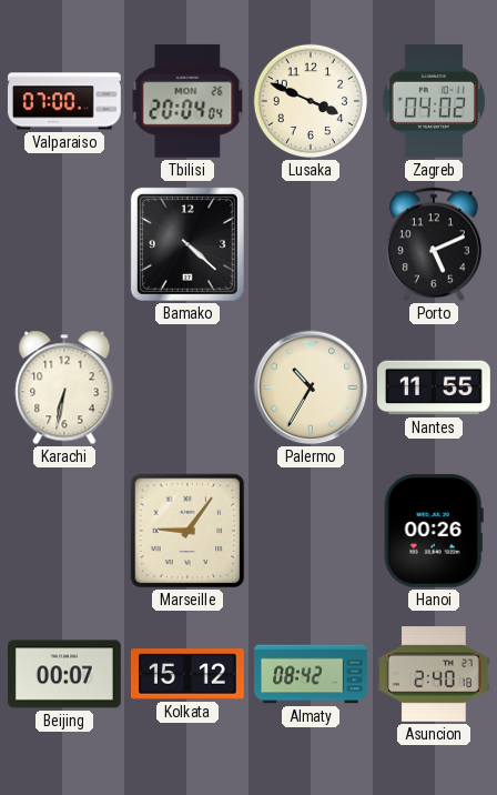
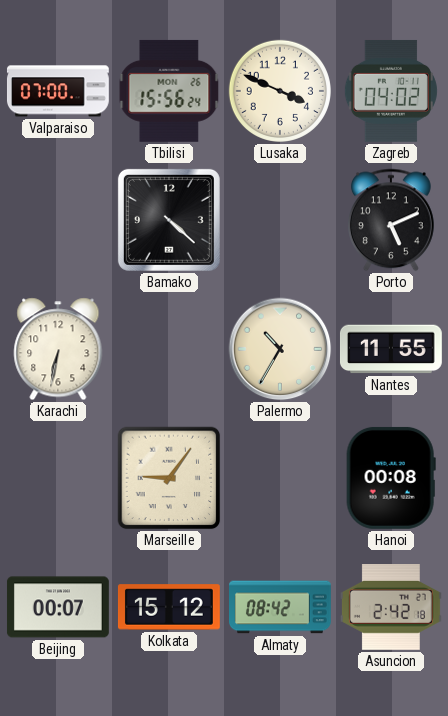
Tbilisi: 20:04 -> 15:56
Hanoi: 00:26 -> 00:08
Asuncion: 2:40 -> 2:42
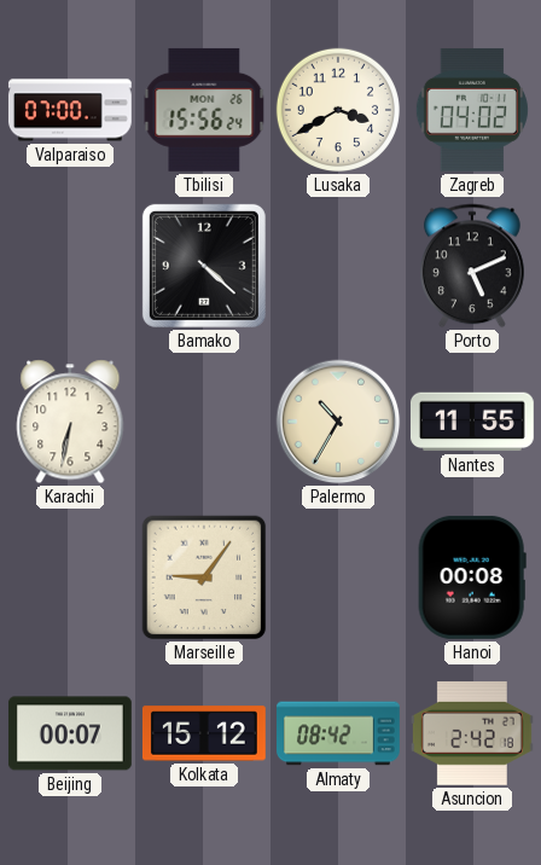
Lusaka: 3:49 -> 3:40
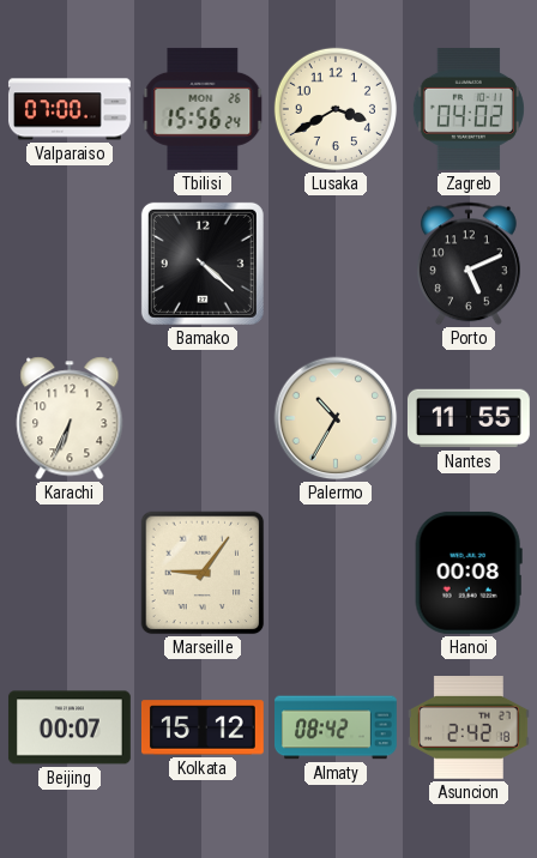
Karachi: 6:32 -> 6:34
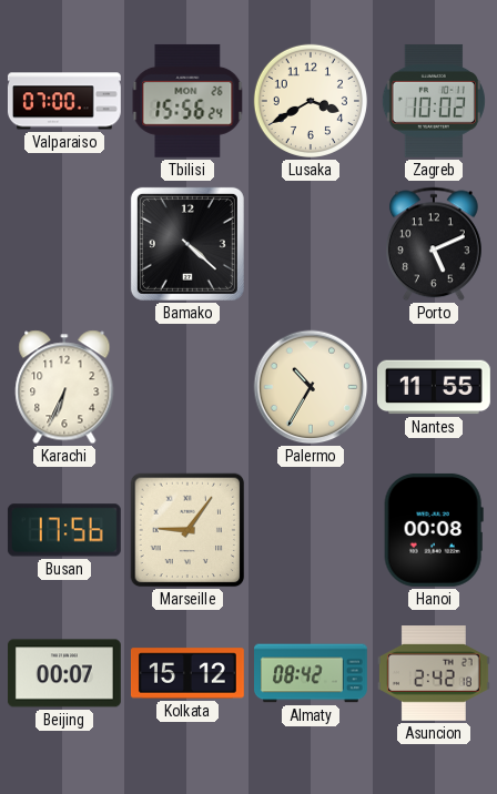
Zagreb: 04:02 -> 10:02
Busan: none -> 17:56
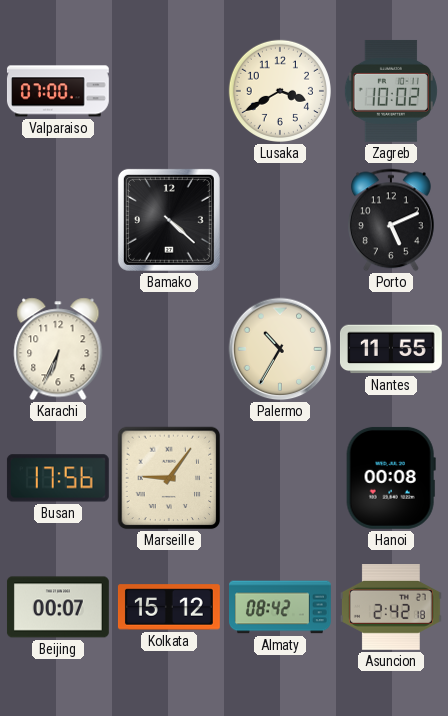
Tbilisi: 15:56 -> none
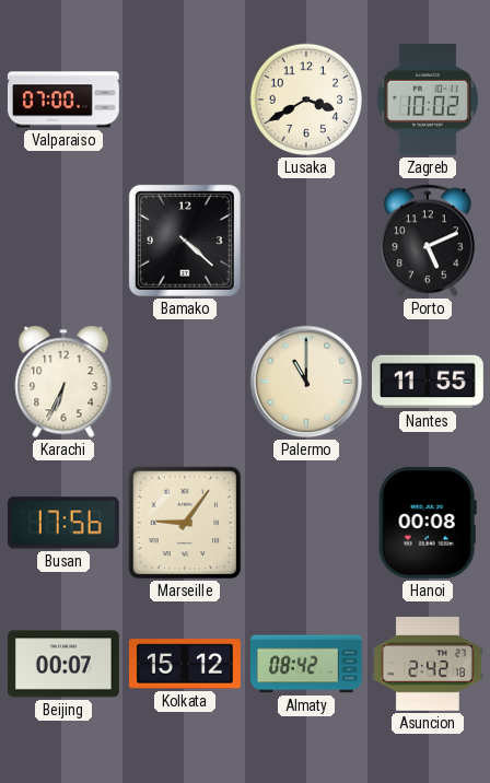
Palermo: 10:35 -> 11:00
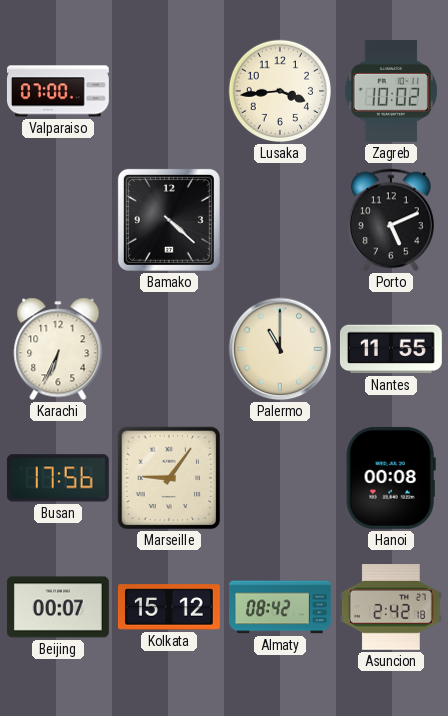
Lusaka: 3:40 -> 3:44
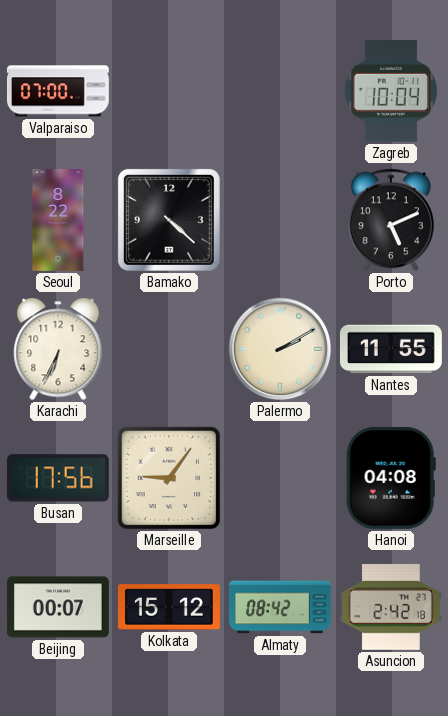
Lusaka: 3:44 -> none
Zagreb: 10:02 -> 10:04
Seoul: none -> 8:22
Palermo: 11:00 -> 2:10
Hanoi: 00:08 -> 04:08
